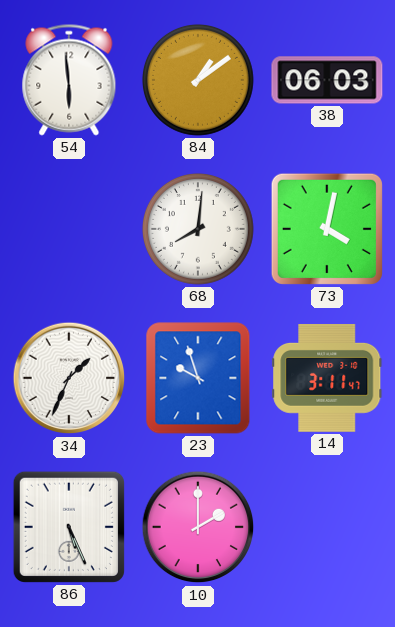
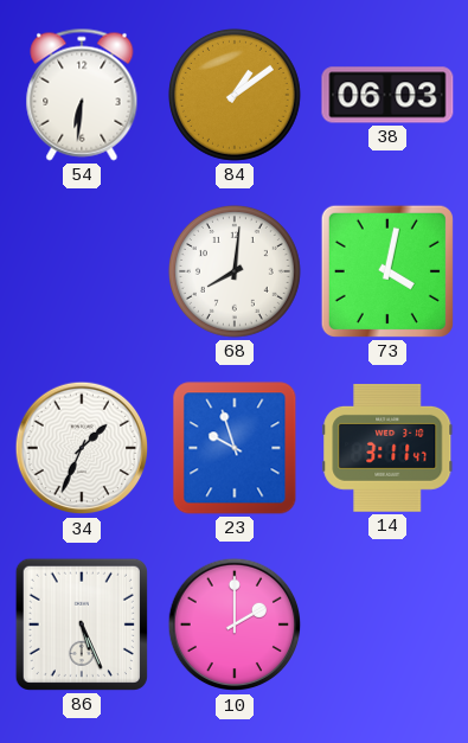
54: 5:59 -> 6:31
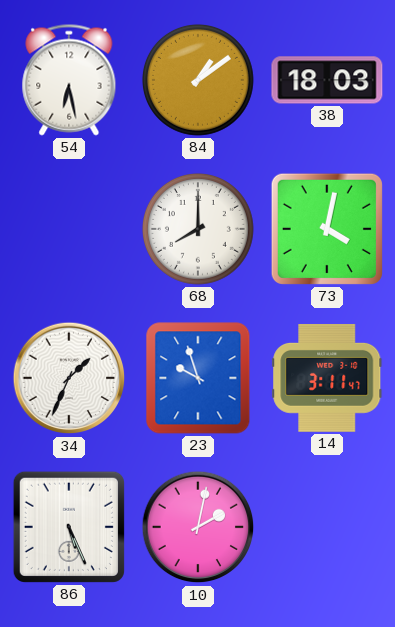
54: 6:31 -> 6:28
38: 06:03 -> 18:03
68: 8:01 -> 8:00
10: 2:00 -> 2:02
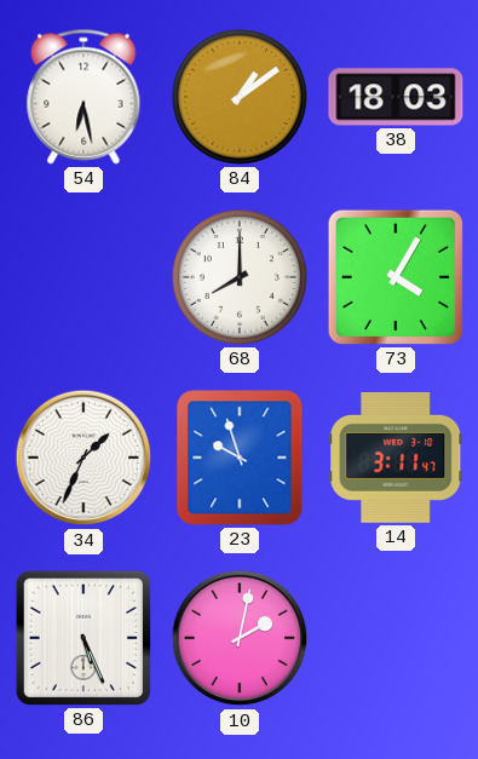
73: 4:02 -> 4:05
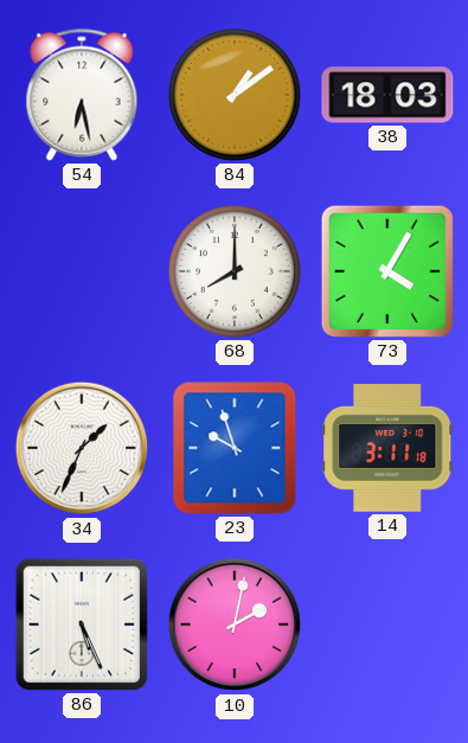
14: 3:11:47 -> 3:11:18
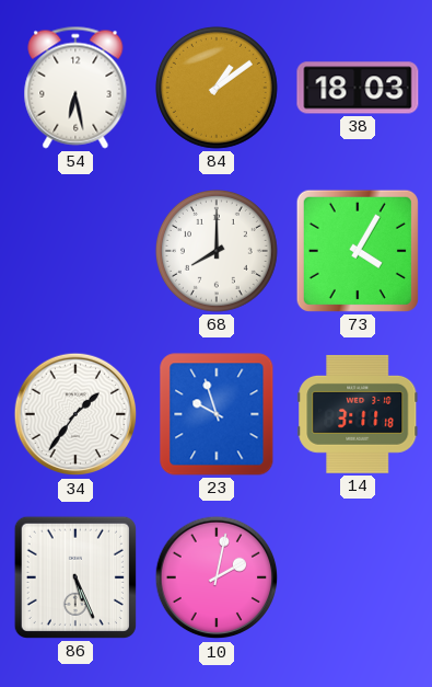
34: 1:34 -> 1:36
